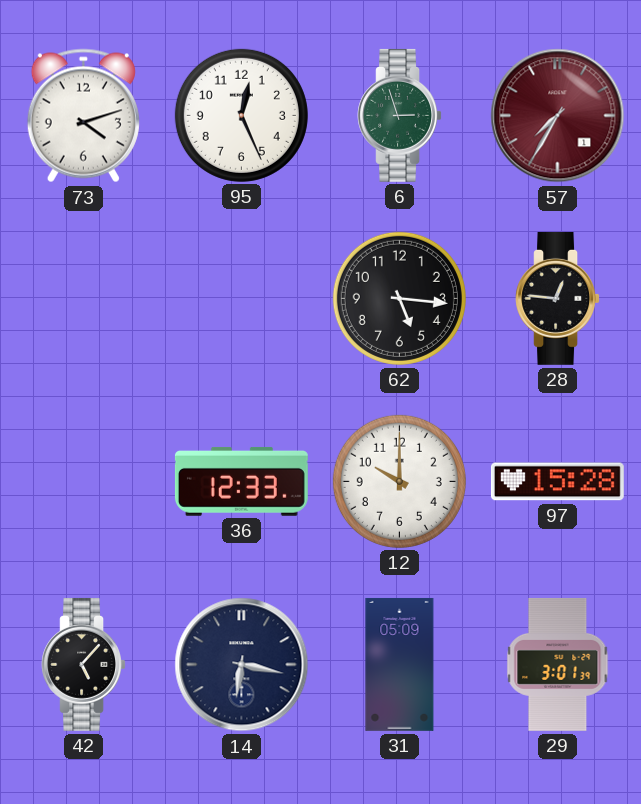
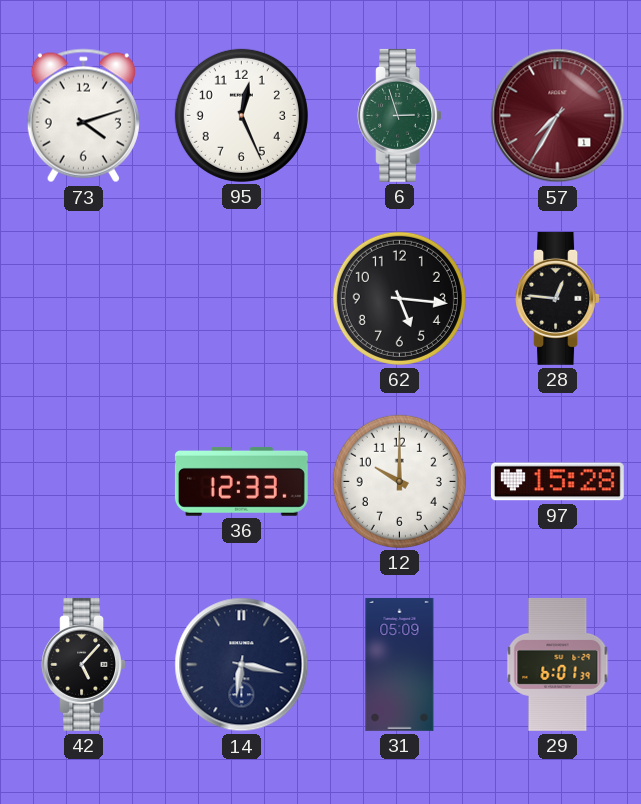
29: 3:01 -> 6:01
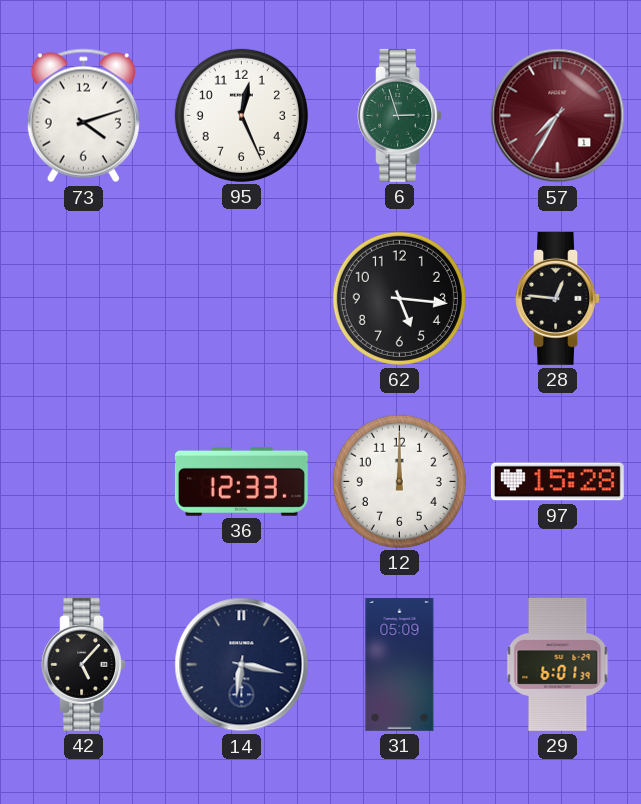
12: 10:00 -> 12:00
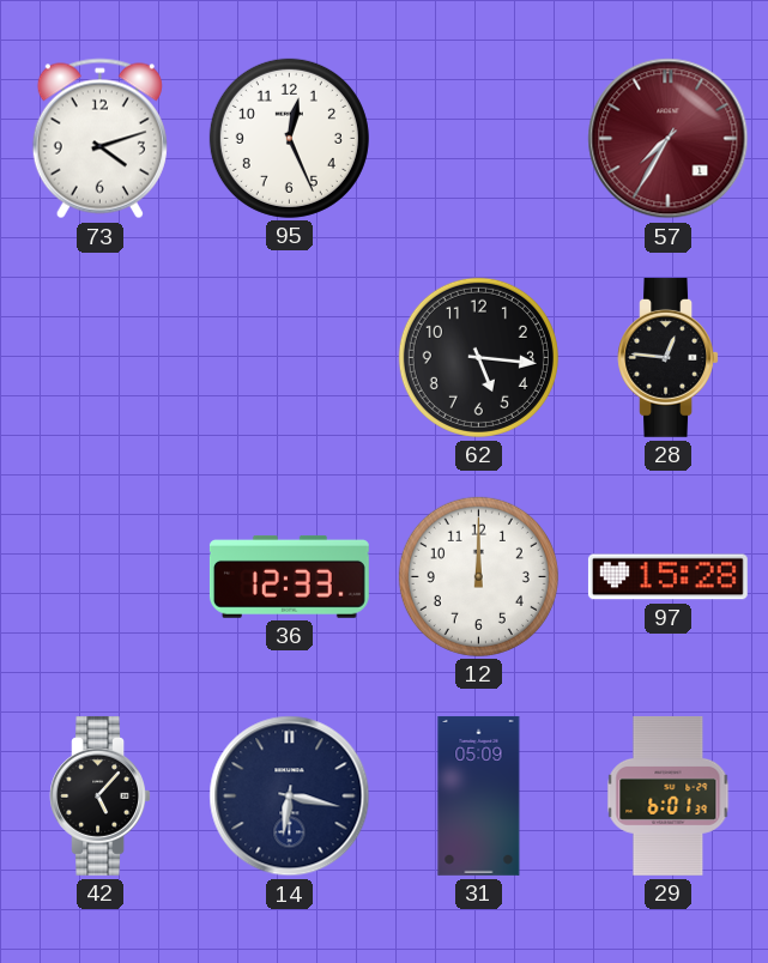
6: 2:57 -> none
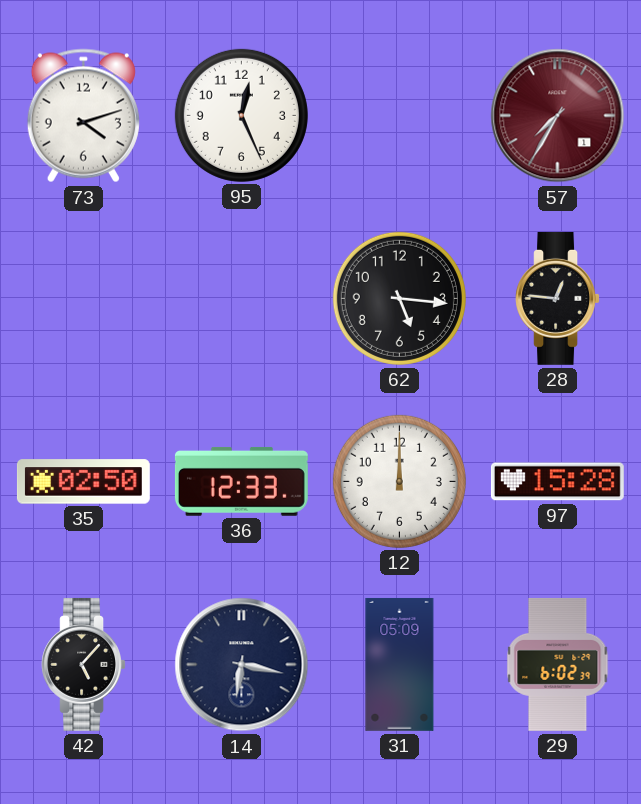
35: none -> 02:50
29: 6:01 -> 6:02
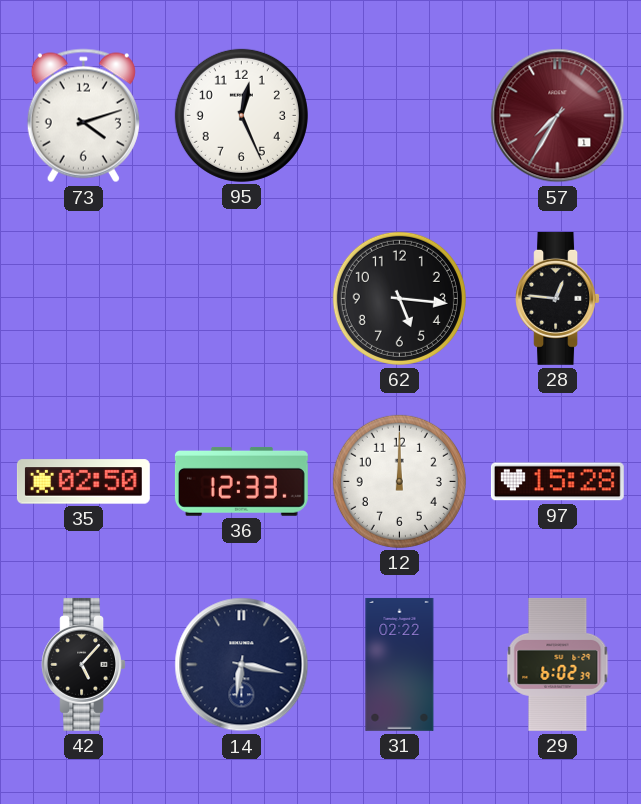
31: 05:09 -> 02:22
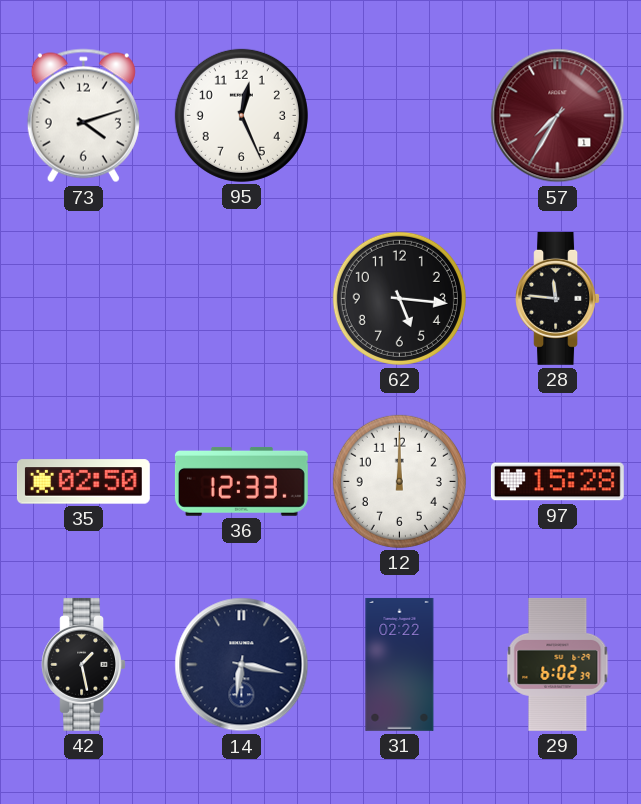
28: 12:46 -> 11:46
42: 5:07 -> 1:28
